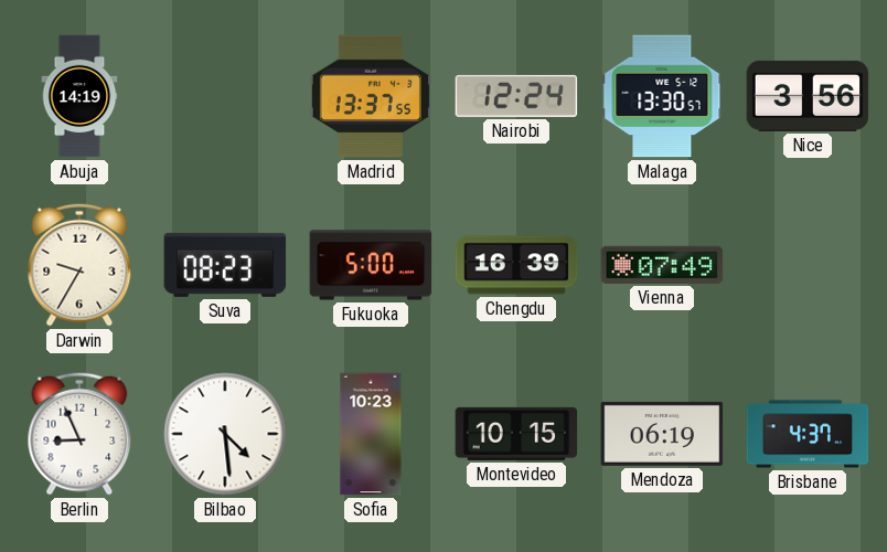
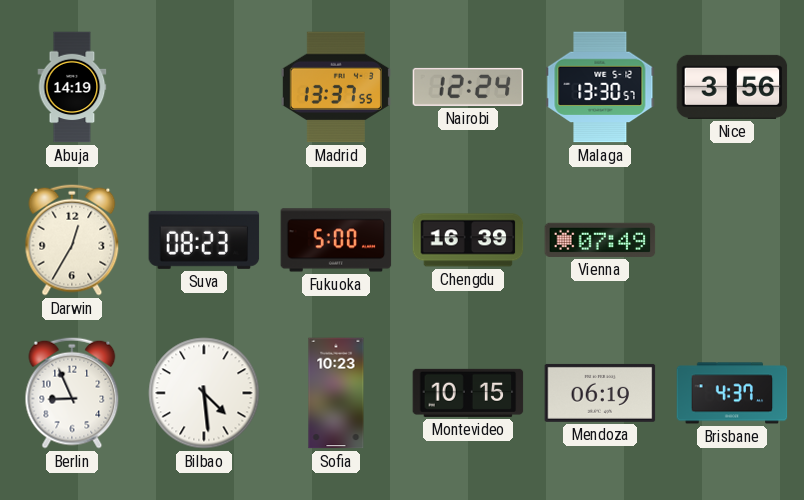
Darwin: 9:35 -> 12:35
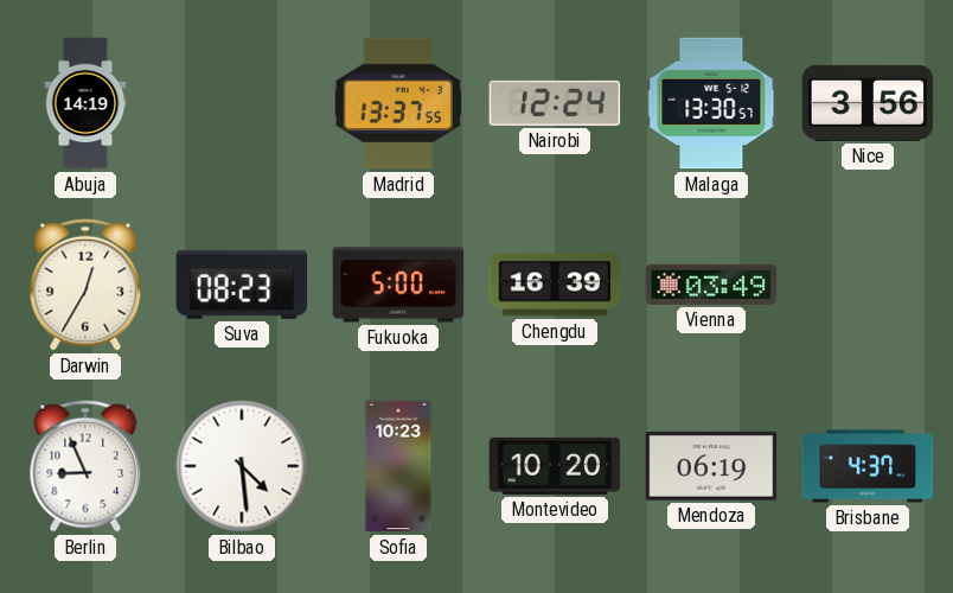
Vienna: 07:49 -> 03:49
Montevideo: 10:15 -> 10:20
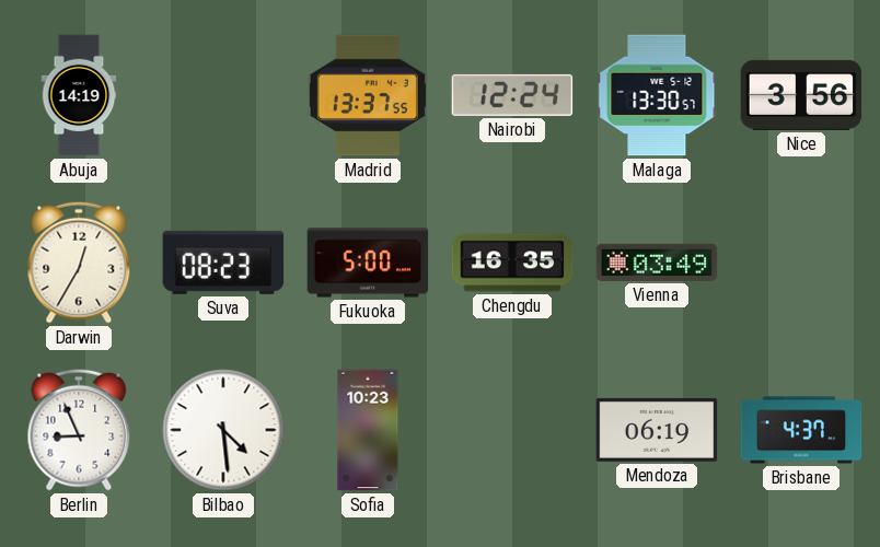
Chengdu: 16:39 -> 16:35
Montevideo: 10:20 -> none
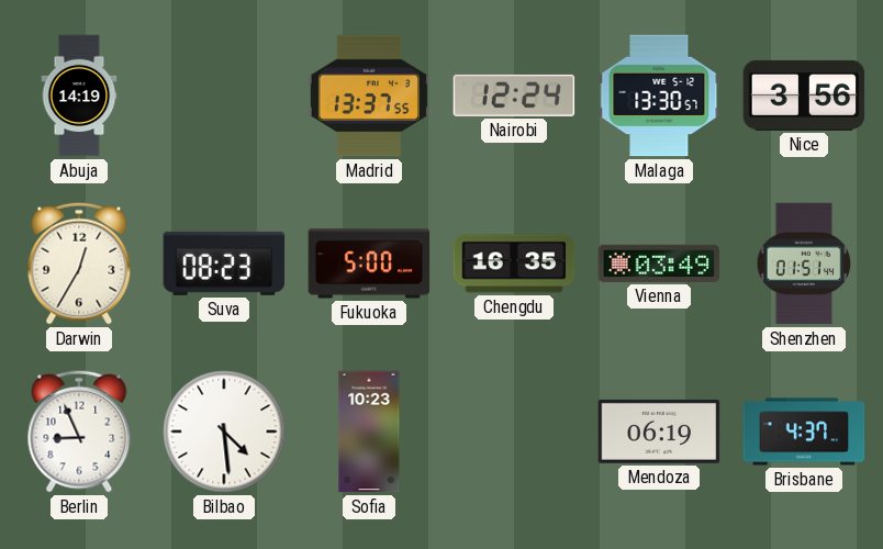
Shenzhen: none -> 01:51
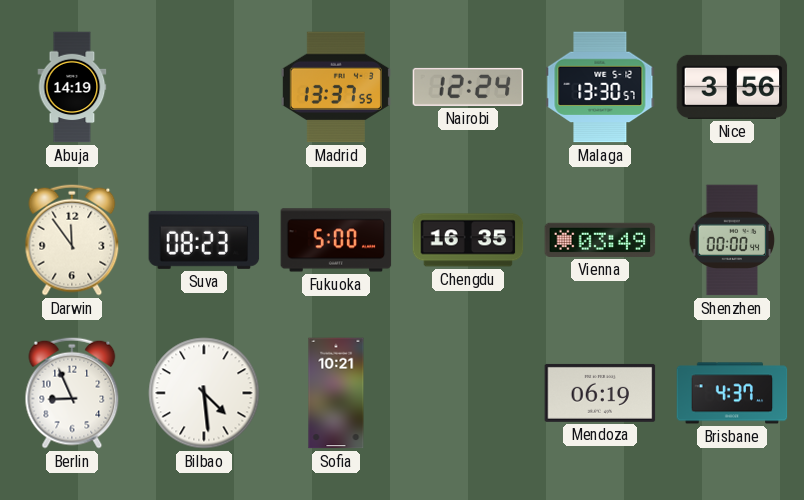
Darwin: 12:35 -> 11:54
Shenzhen: 01:51 -> 00:00
Sofia: 10:23 -> 10:21
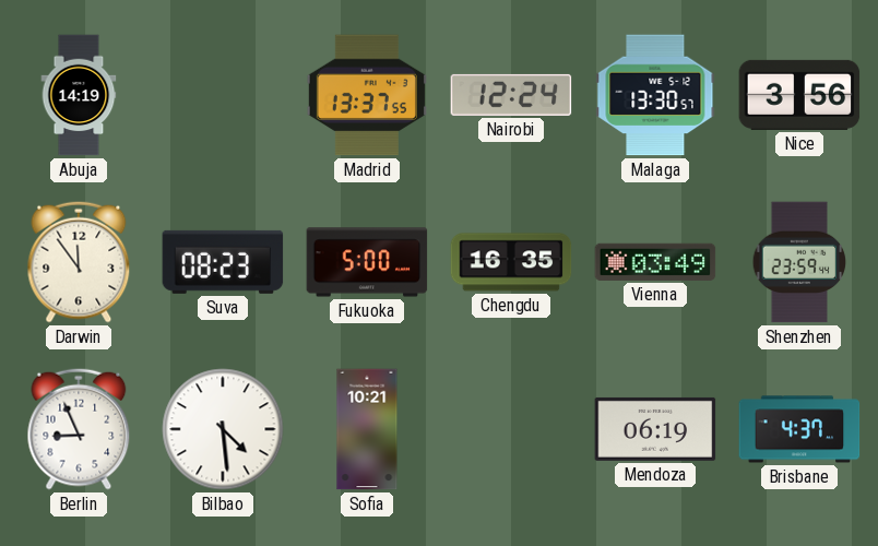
Shenzhen: 00:00 -> 23:59
